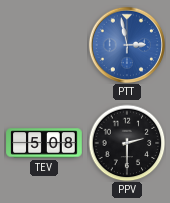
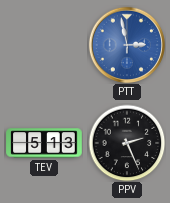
TEV: 5:08 -> 5:13
PPV: 2:30 -> 2:26
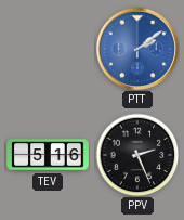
PTT: 2:58 -> 2:09
TEV: 5:13 -> 5:16
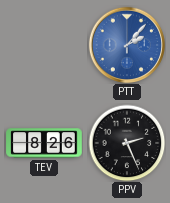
PTT: 2:09 -> 2:07
TEV: 5:16 -> 8:26
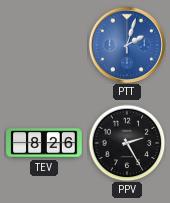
PTT: 2:07 -> 2:03
PPV: 2:26 -> 2:25
